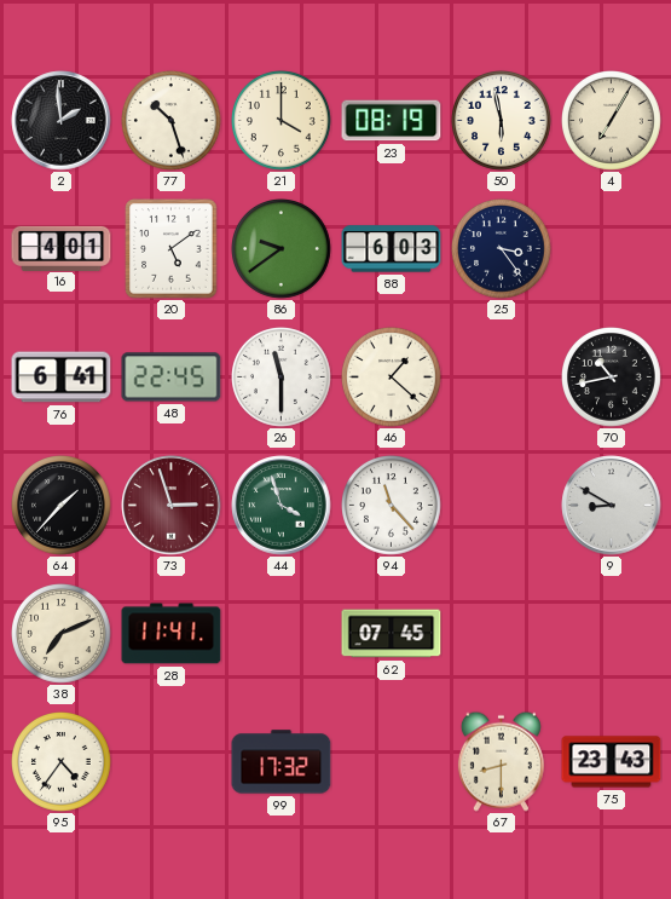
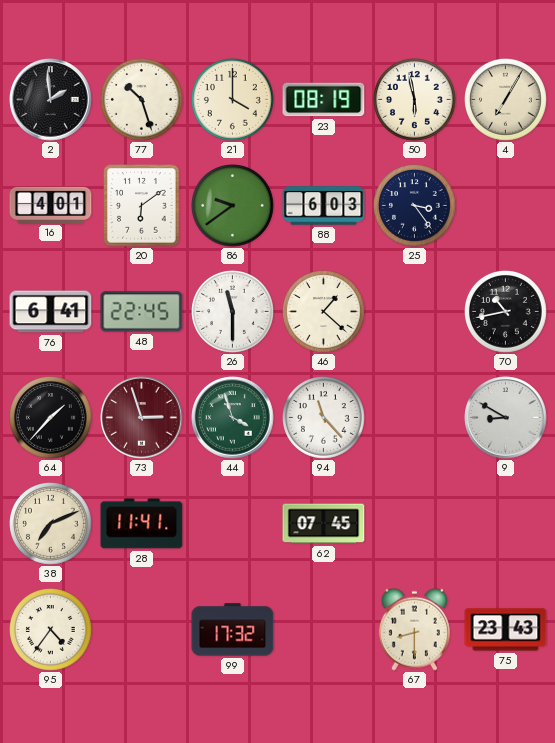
20: 5:09 -> 6:09
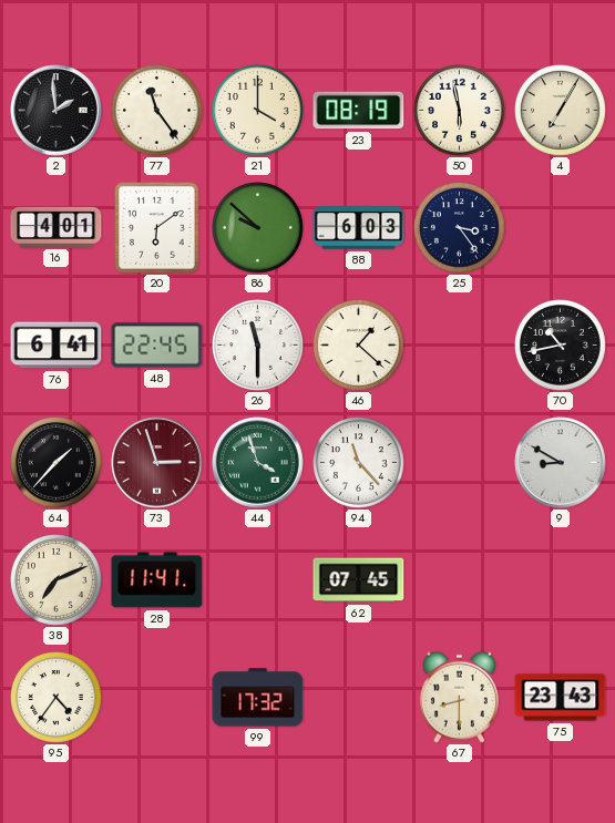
77: 10:27 -> 11:24
86: 9:39 -> 9:52
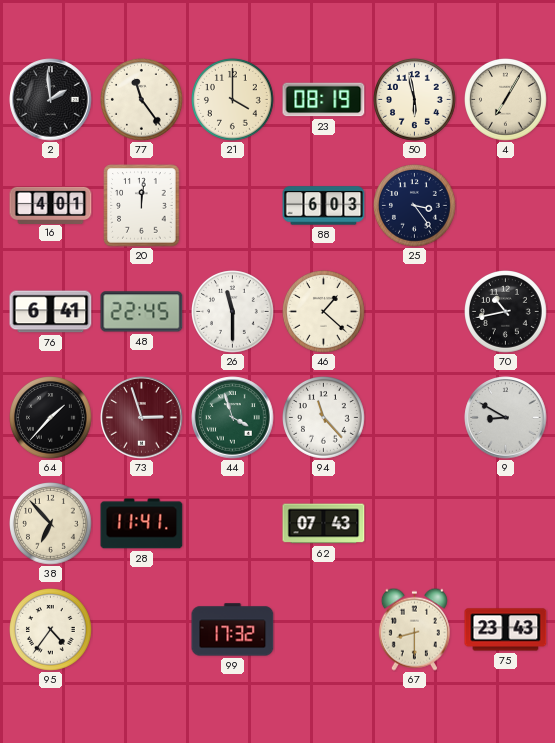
20: 6:09 -> 12:01
86: 9:52 -> none
38: 7:11 -> 6:53
62: 07:45 -> 07:43
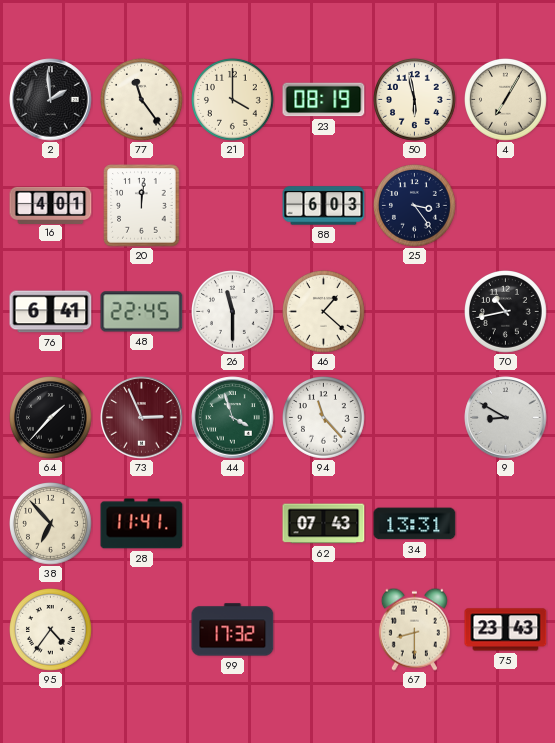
73: 2:57 -> 2:56
34: none -> 13:31
